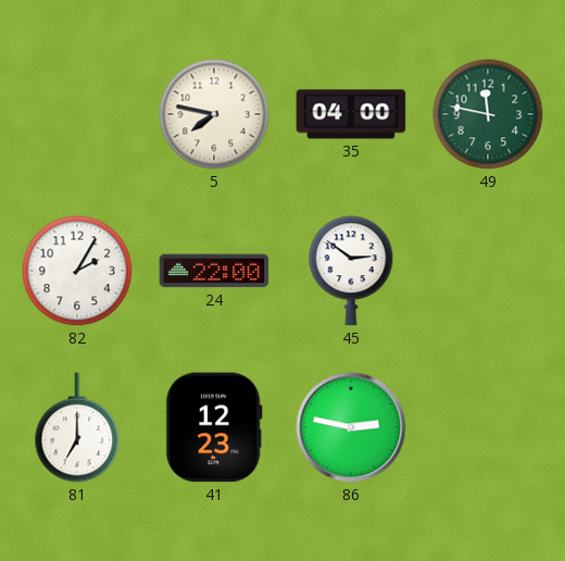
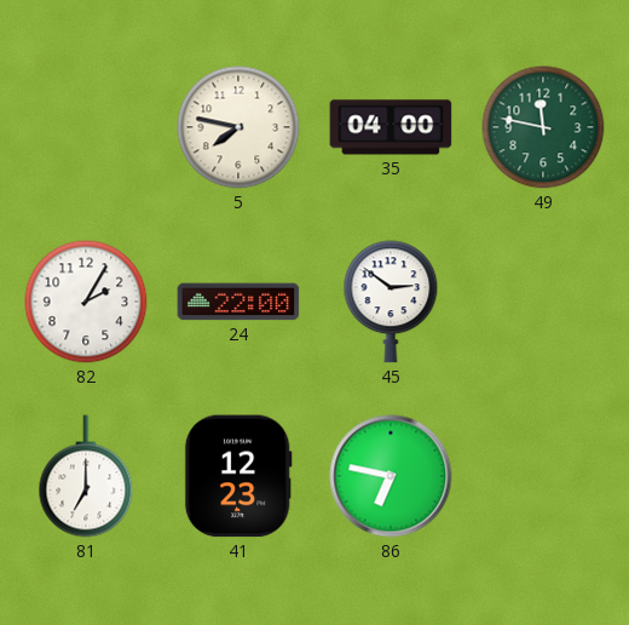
86: 2:47 -> 6:47
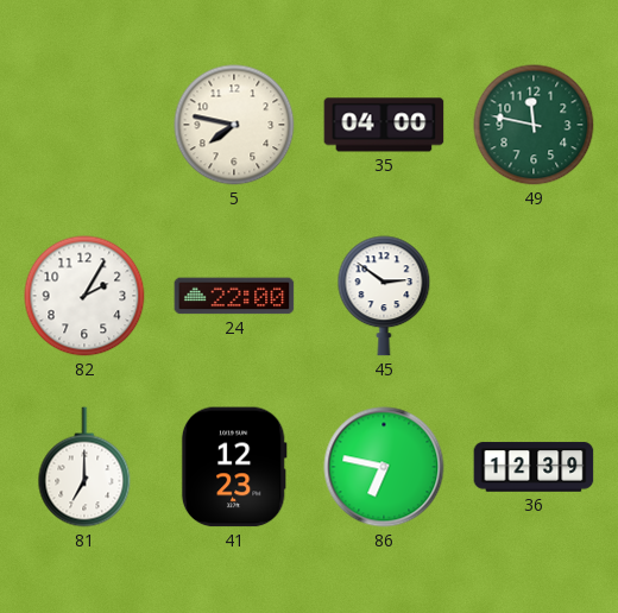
36: none -> 12:39
